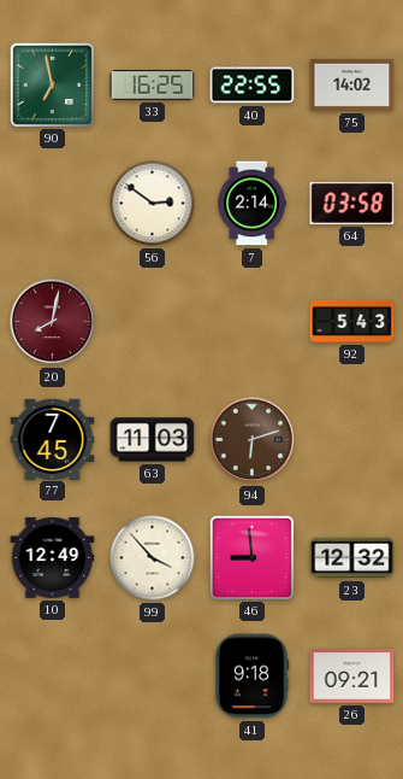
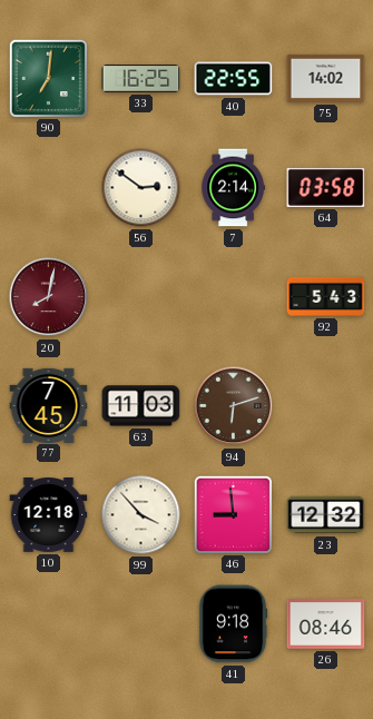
90: 6:58 -> 7:01
10: 12:49 -> 12:18
26: 09:21 -> 08:46
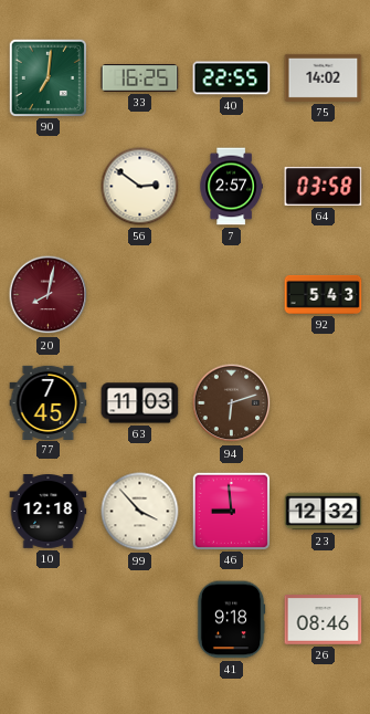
7: 2:14 -> 2:57
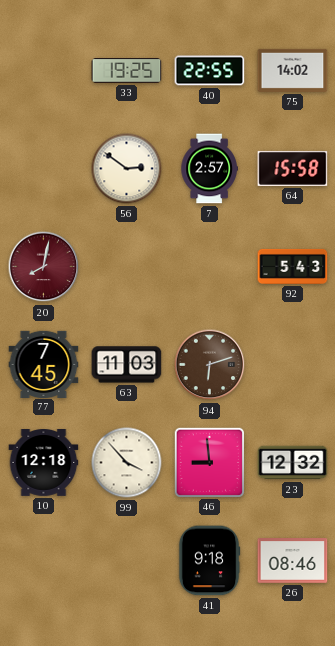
90: 7:01 -> none
33: 16:25 -> 19:25
64: 03:58 -> 15:58
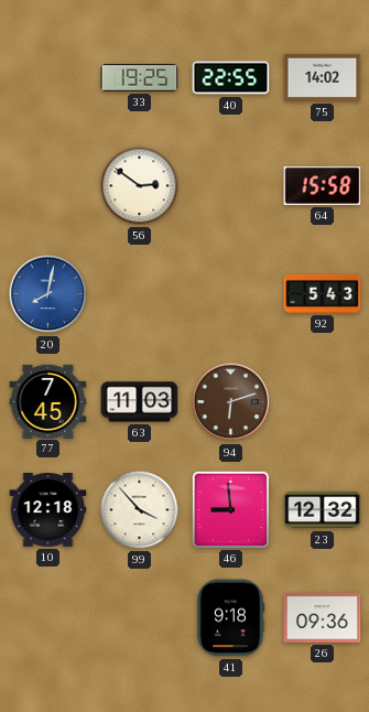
7: 2:57 -> none
20 dial: burgundy -> blue
26: 08:46 -> 09:36
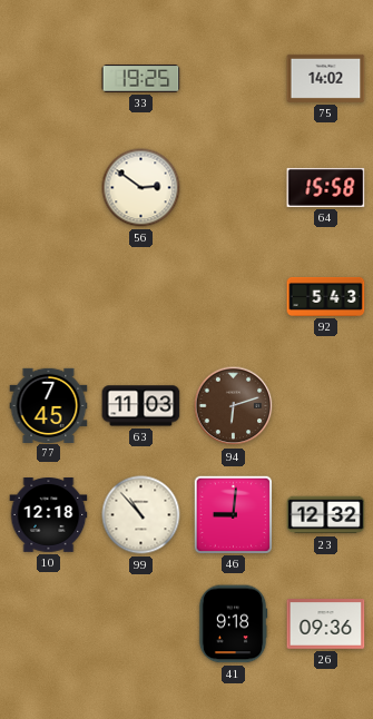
40: 22:55 -> none
20: 8:02 -> none
99: 3:53 -> 10:53
46: 8:59 -> 9:01
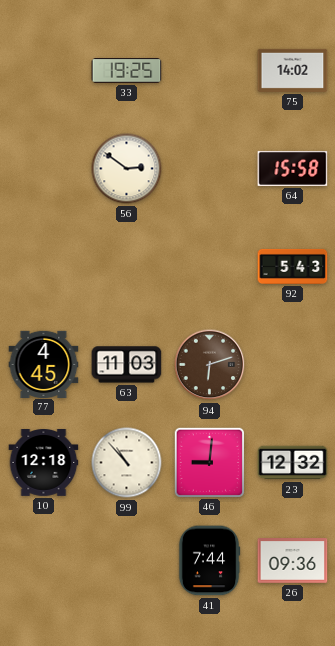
77: 7:45 -> 4:45
41: 9:18 -> 7:44
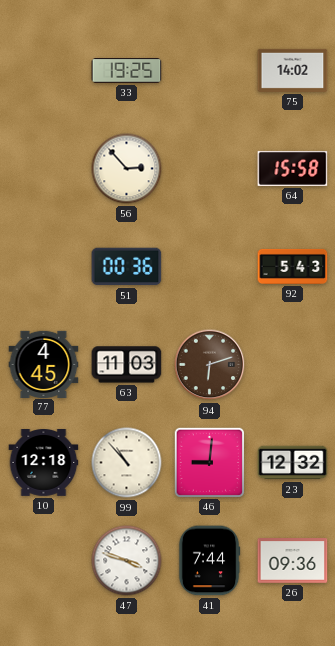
56: 2:51 -> 2:53
51: none -> 00:36
47: none -> 3:48
